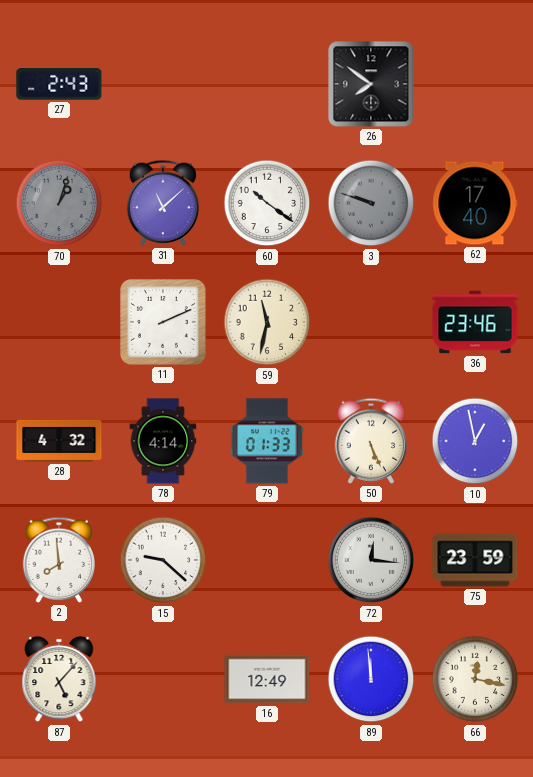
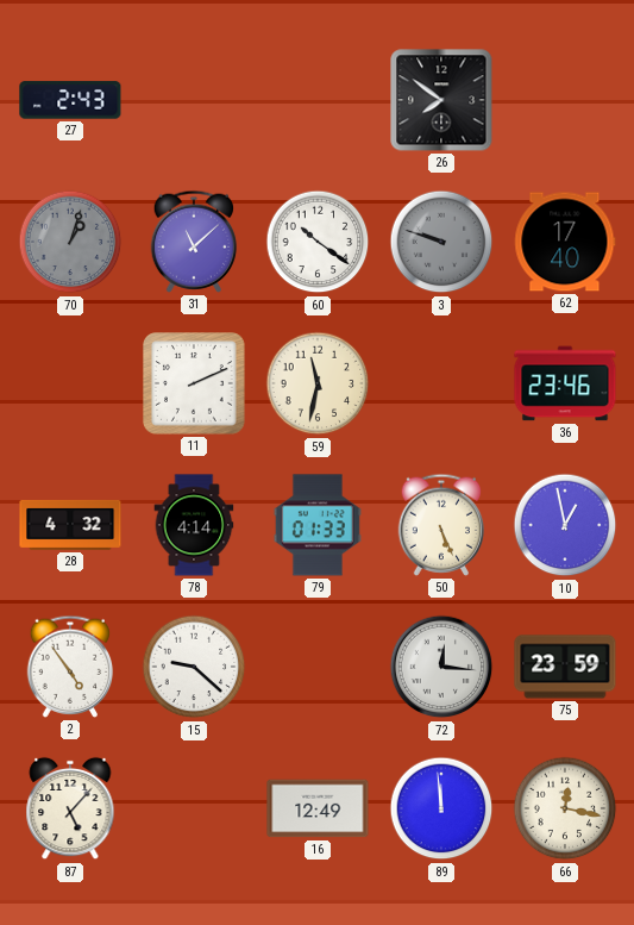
2: 7:59 -> 4:54
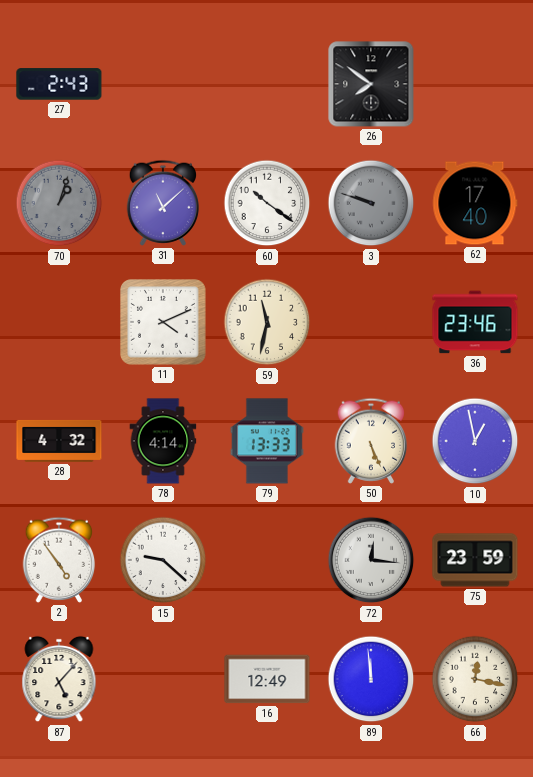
11: 2:11 -> 4:11
79: 01:33 -> 13:33
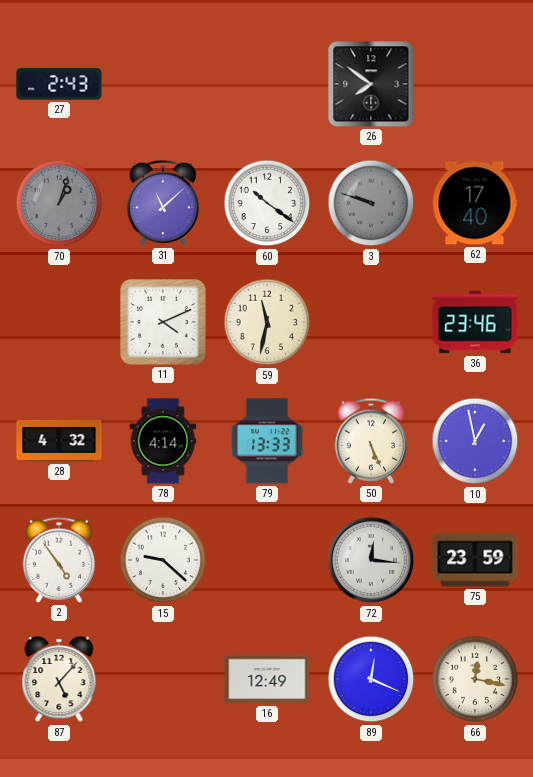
89: 11:59 -> 12:19
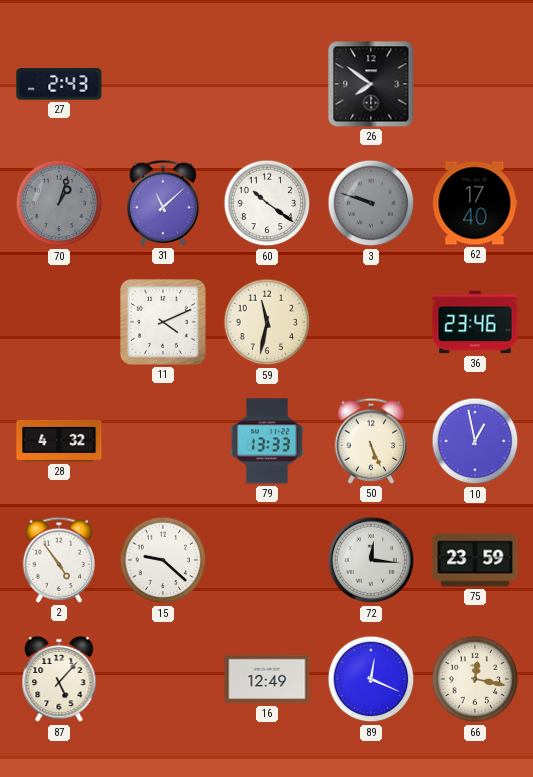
78: 4:14 -> none
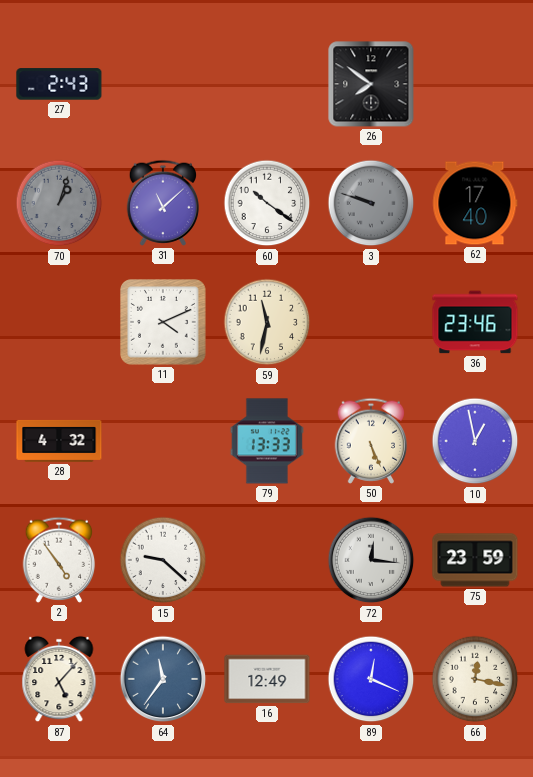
64: none -> 11:36
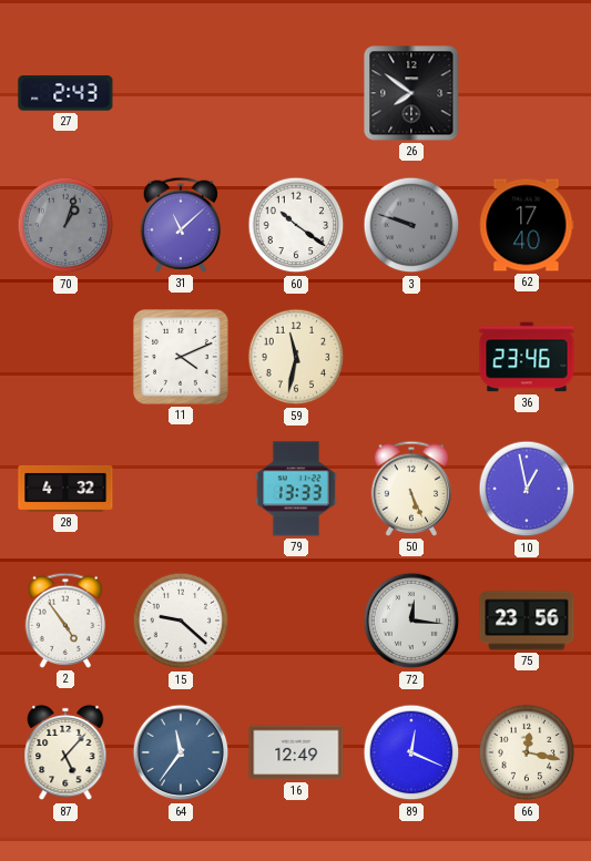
75: 23:59 -> 23:56
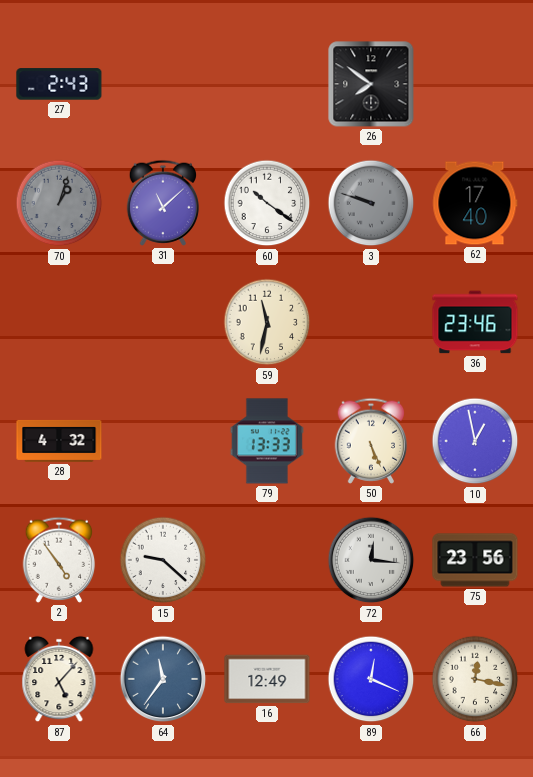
11: 4:11 -> none
